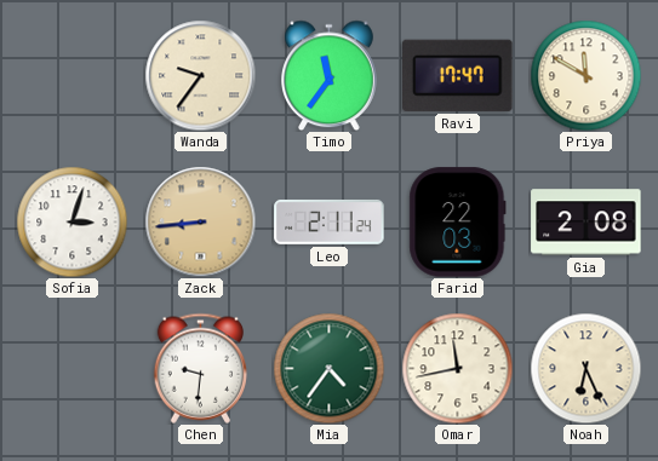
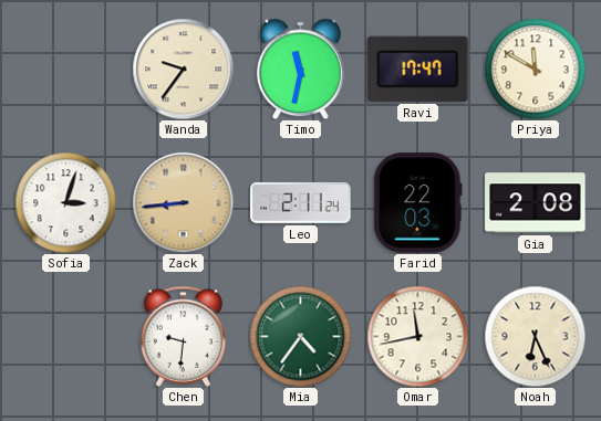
Timo: 11:36 -> 11:32
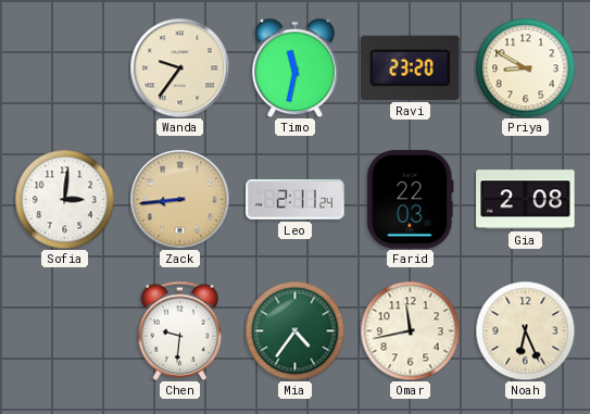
Ravi: 17:47 -> 23:20
Priya: 11:50 -> 8:50
Sofia: 3:03 -> 3:01
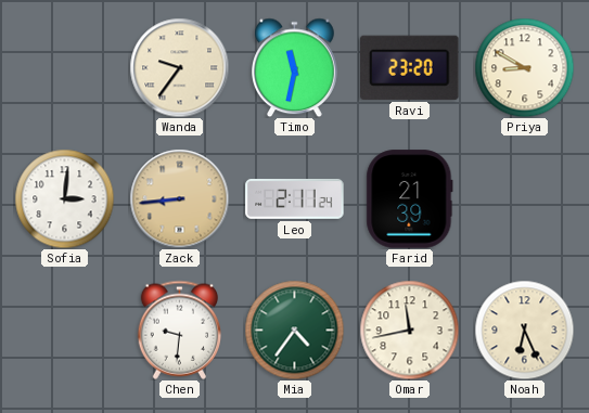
Farid: 22:03 -> 21:39
Gia: 2:08 -> none
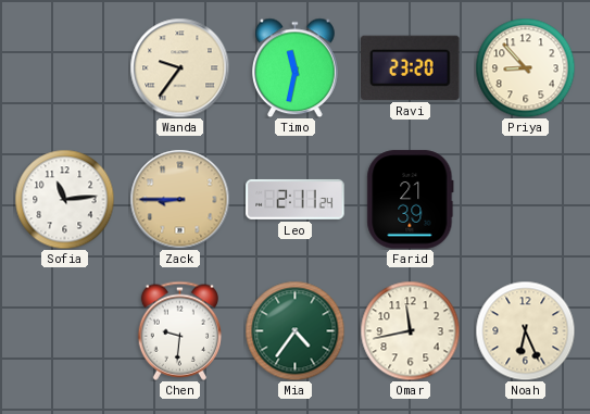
Priya: 8:50 -> 8:53
Sofia: 3:01 -> 11:14
Zack: 8:44 -> 8:45
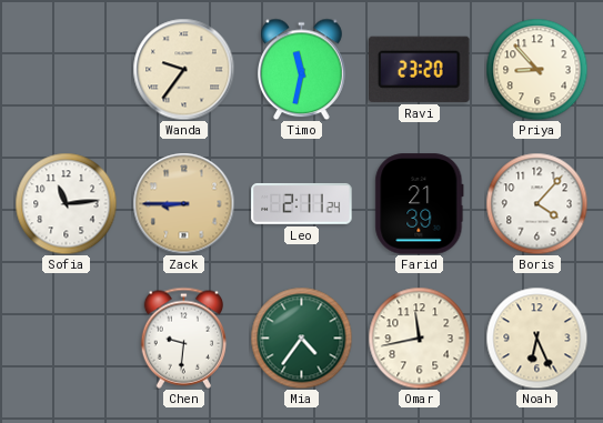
Boris: none -> 4:07
